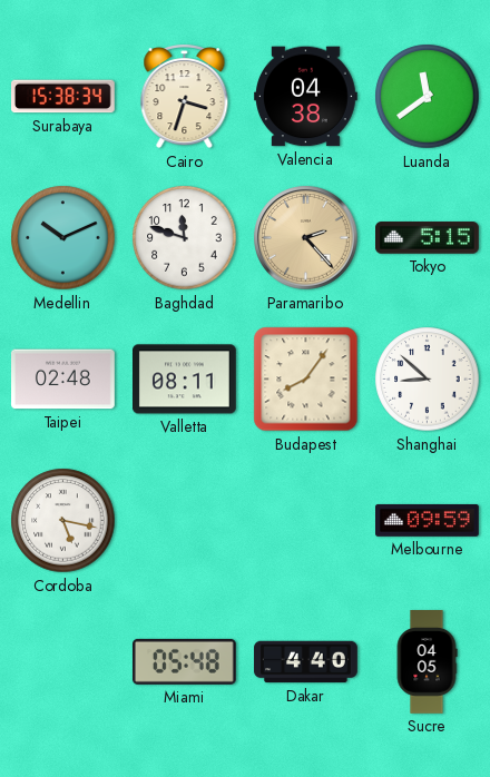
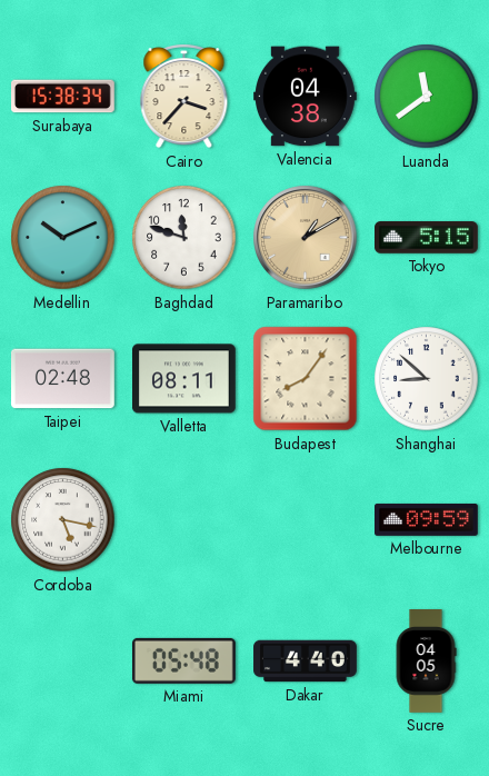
Cairo: 3:33 -> 3:37
Paramaribo: 2:23 -> 1:10
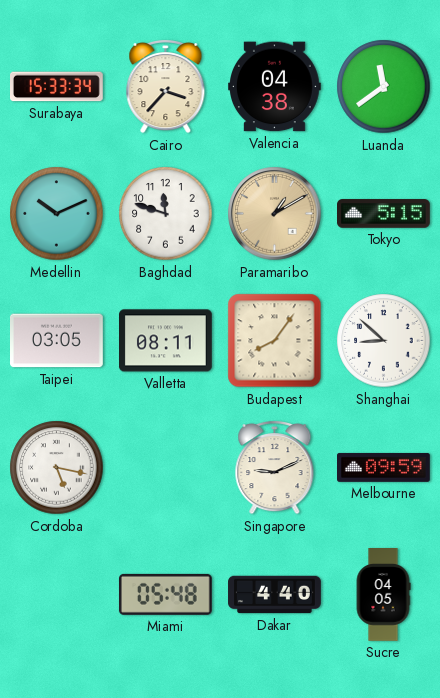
Surabaya: 15:38 -> 15:33
Taipei: 02:48 -> 03:05
Singapore: none -> 9:11
